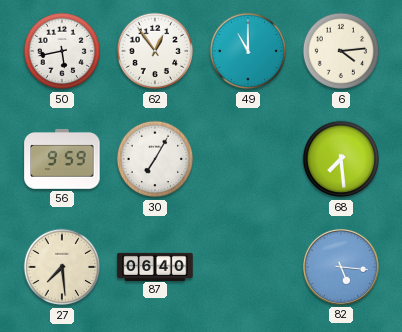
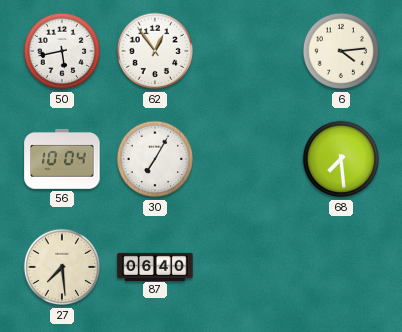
49: 11:00 -> none
56: 9:59 -> 10:04
82: 5:16 -> none
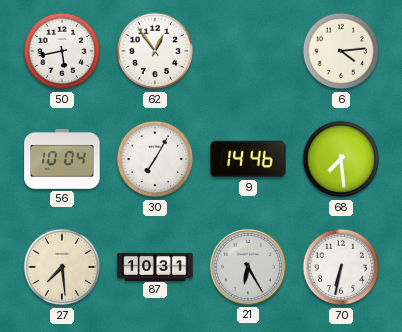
9: none -> 14:46
87: 06:40 -> 10:31
21: none -> 6:25
70: none -> 6:32
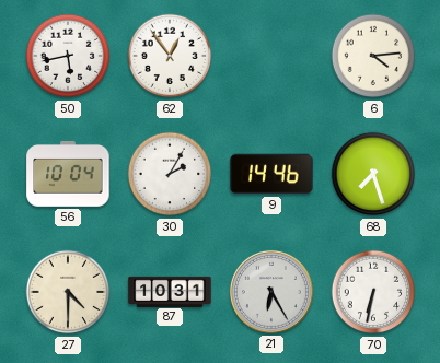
30: 7:05 -> 2:05
68: 7:29 -> 7:27
27: 7:29 -> 4:30
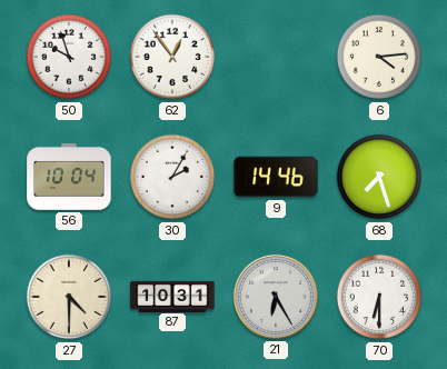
50: 5:43 -> 9:57
70: 6:32 -> 6:30
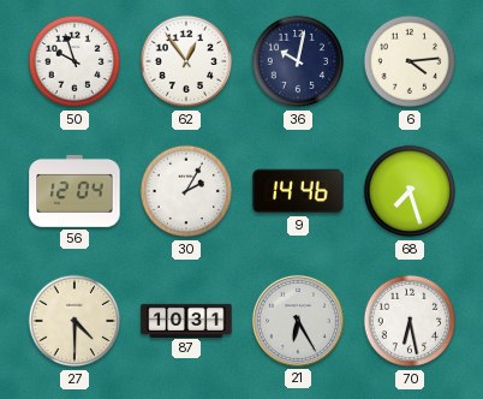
36: none -> 10:02
56: 10:04 -> 12:04
70: 6:30 -> 6:28
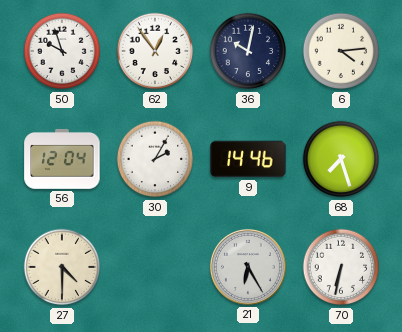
87: 10:31 -> none
70: 6:28 -> 6:32
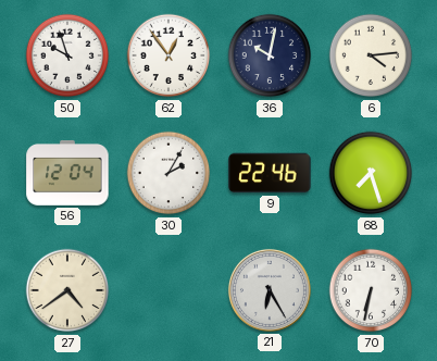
9: 14:46 -> 22:46
27: 4:30 -> 4:39
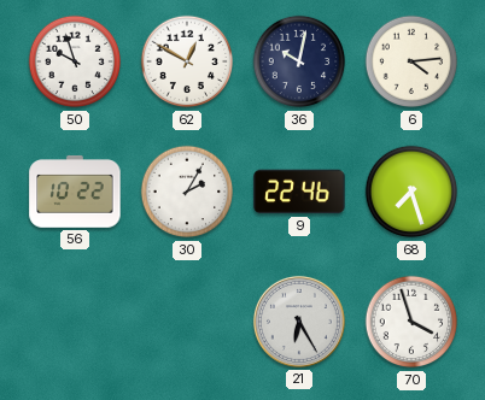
62: 12:54 -> 12:50
56: 12:04 -> 10:22
27: 4:39 -> none
70: 6:32 -> 3:57
